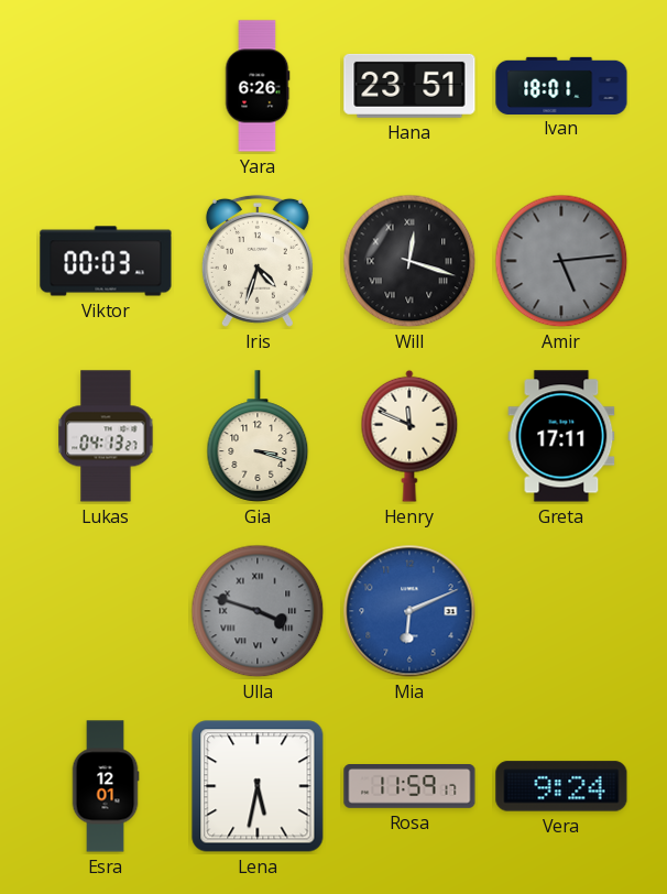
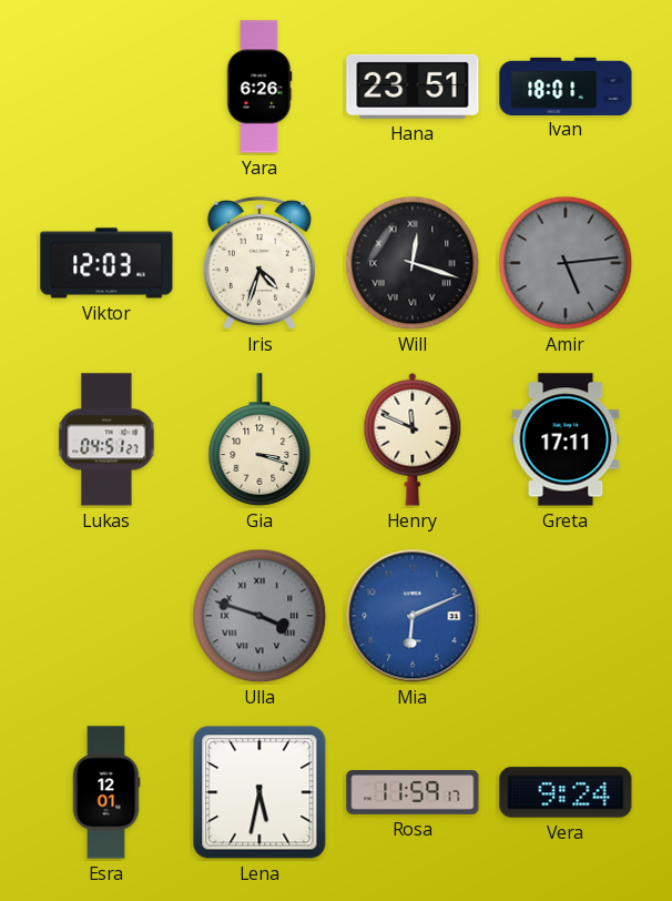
Viktor: 00:03 -> 12:03
Lukas: 04:13 -> 04:51
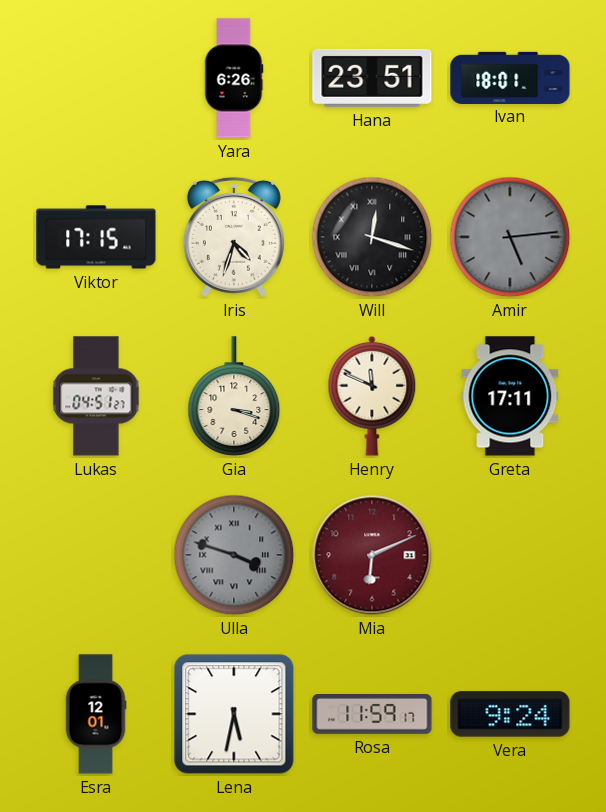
Viktor: 12:03 -> 17:15
Mia dial: blue -> burgundy
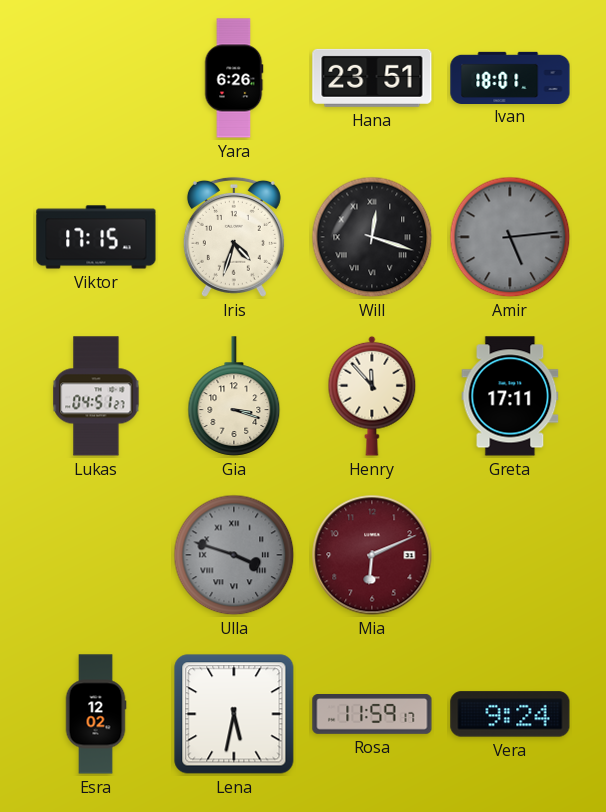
Henry: 11:49 -> 11:53
Esra: 12:01 -> 12:02
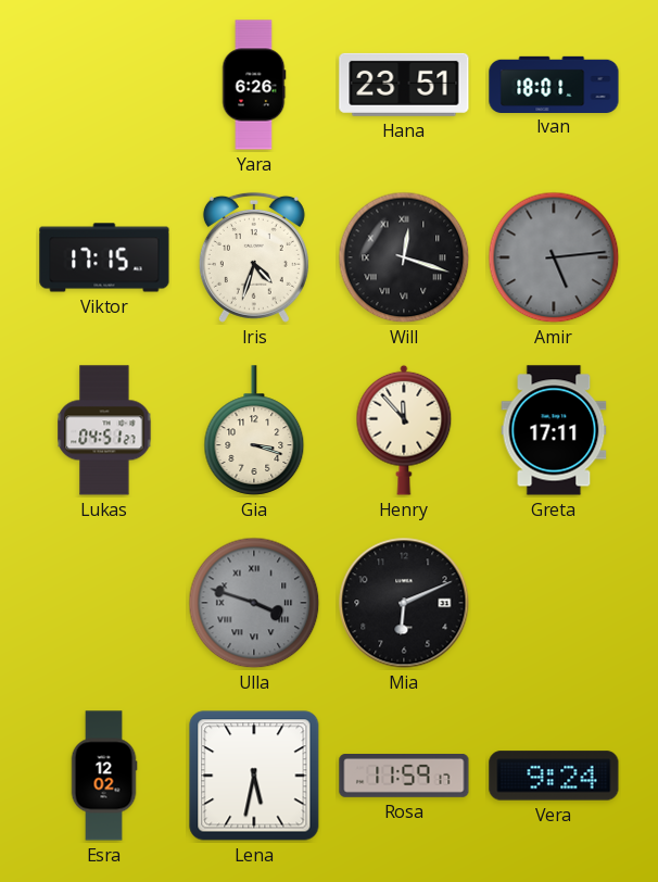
Mia dial: burgundy -> black
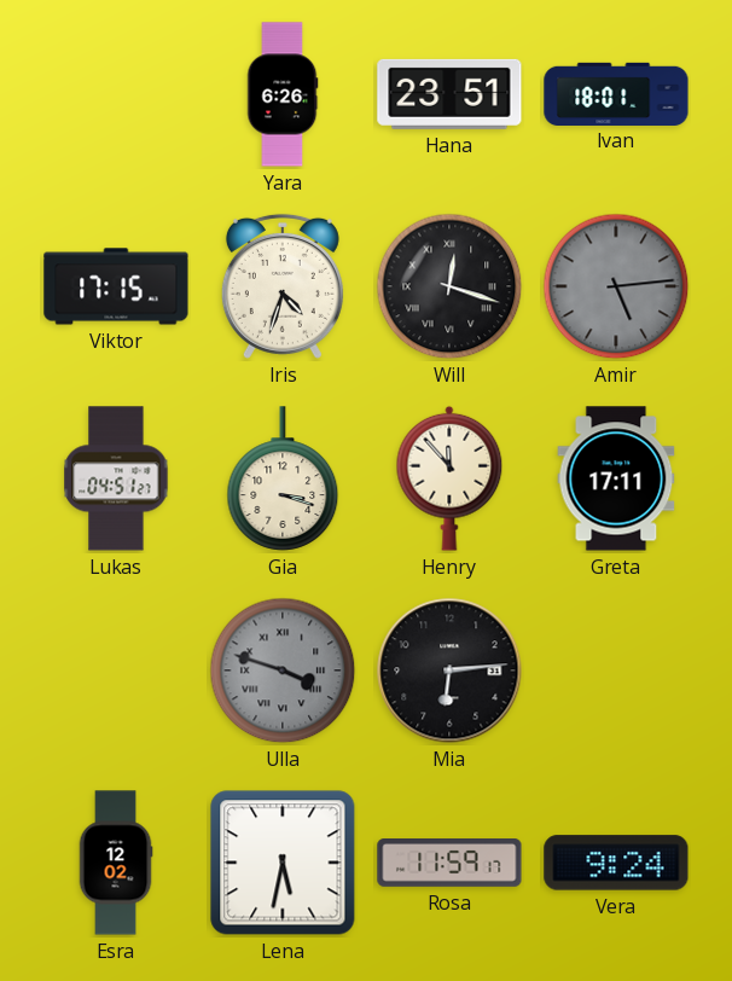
Mia: 6:11 -> 6:14
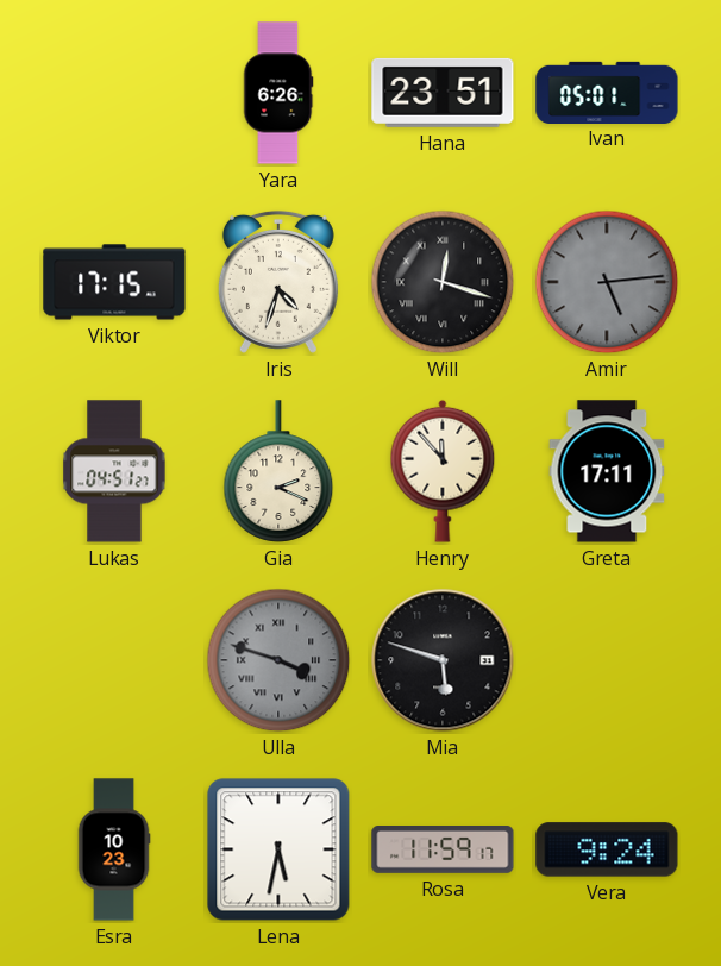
Ivan: 18:01 -> 05:01
Gia: 3:18 -> 2:19
Mia: 6:14 -> 5:48
Esra: 12:02 -> 10:23
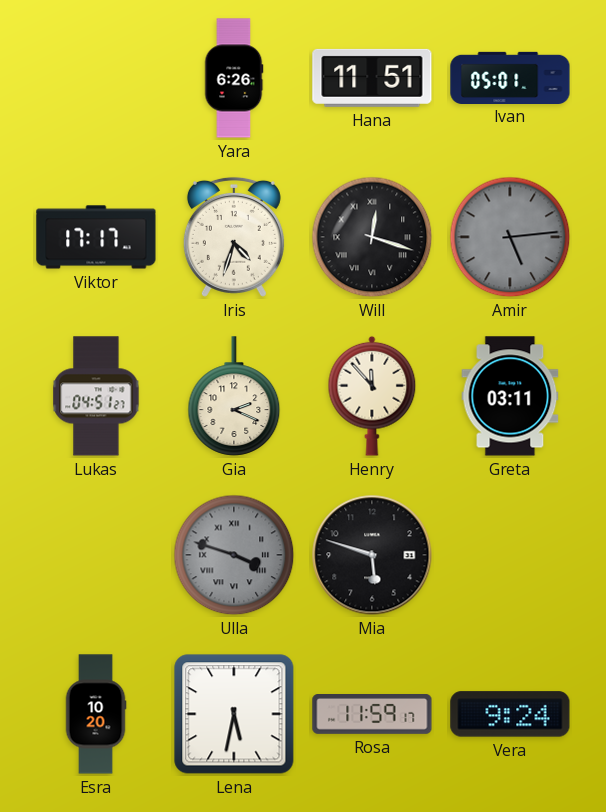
Hana: 23:51 -> 11:51
Viktor: 17:15 -> 17:17
Greta: 17:11 -> 03:11
Esra: 10:23 -> 10:20
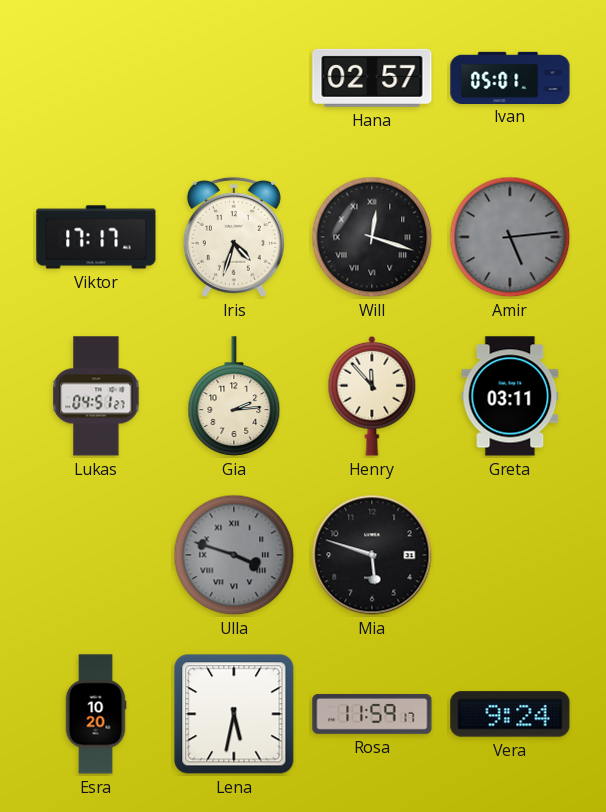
Yara: 6:26 -> none
Hana: 11:51 -> 02:57
Gia: 2:19 -> 2:14
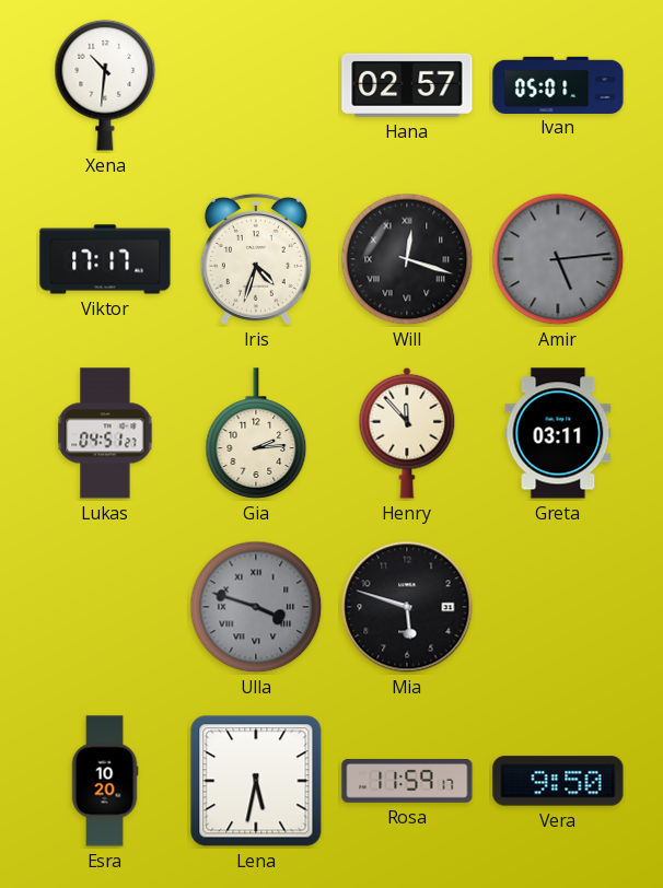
Xena: none -> 10:31
Vera: 9:24 -> 9:50
